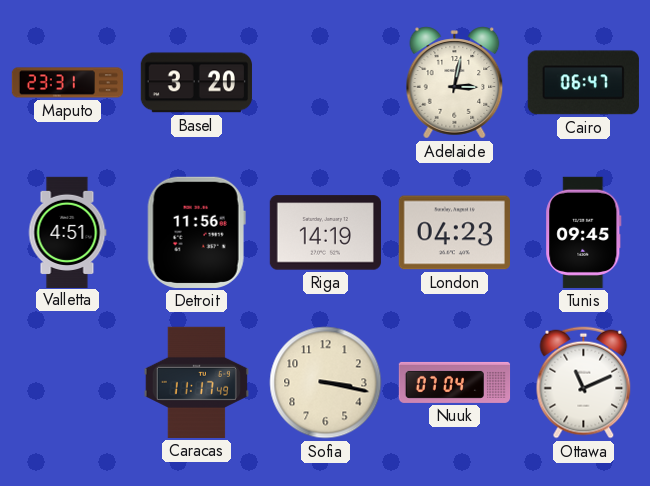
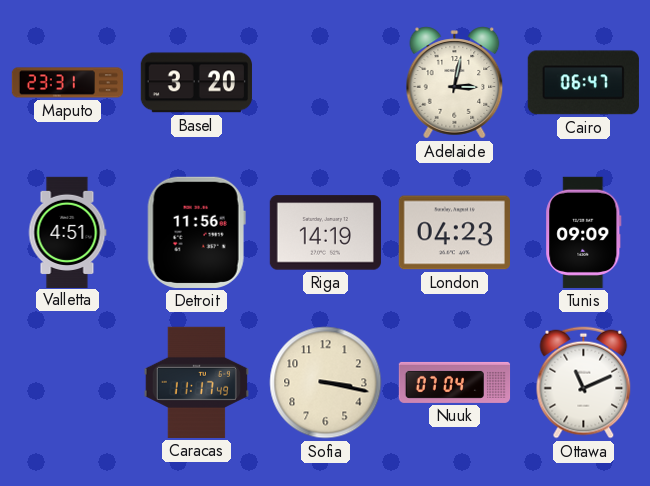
Tunis: 09:45 -> 09:09
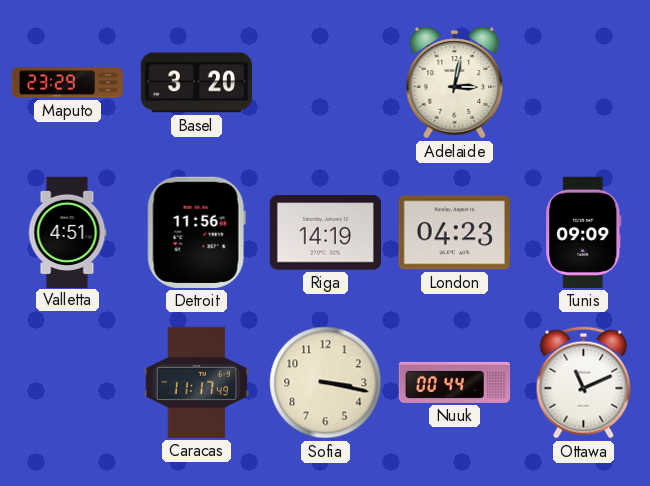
Maputo: 23:31 -> 23:29
Cairo: 06:47 -> none
Nuuk: 07:04 -> 00:44
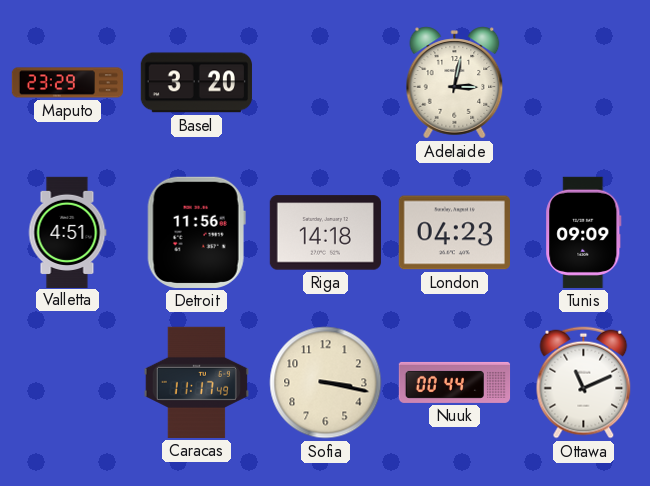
Riga: 14:19 -> 14:18
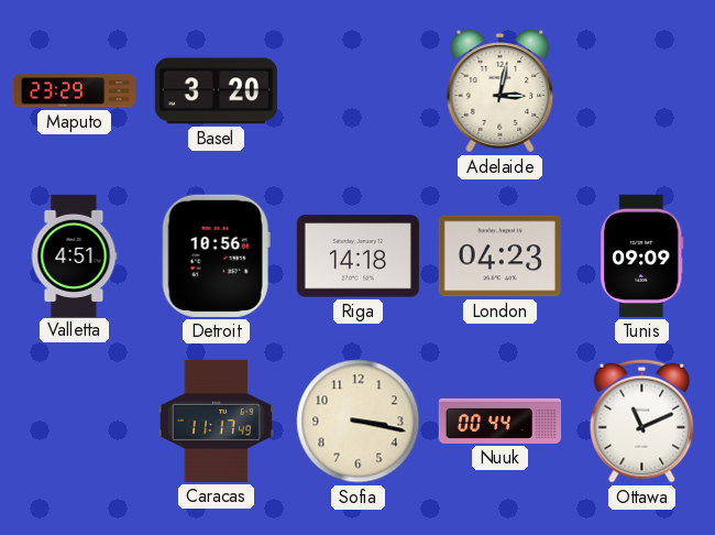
Detroit: 11:56 -> 10:56
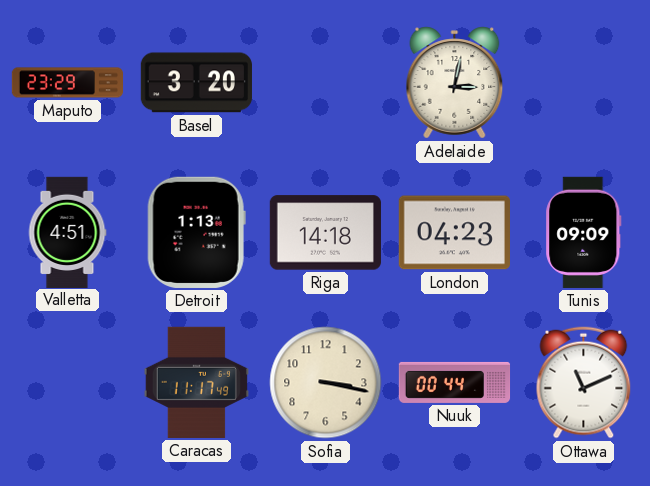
Detroit: 10:56 -> 1:13
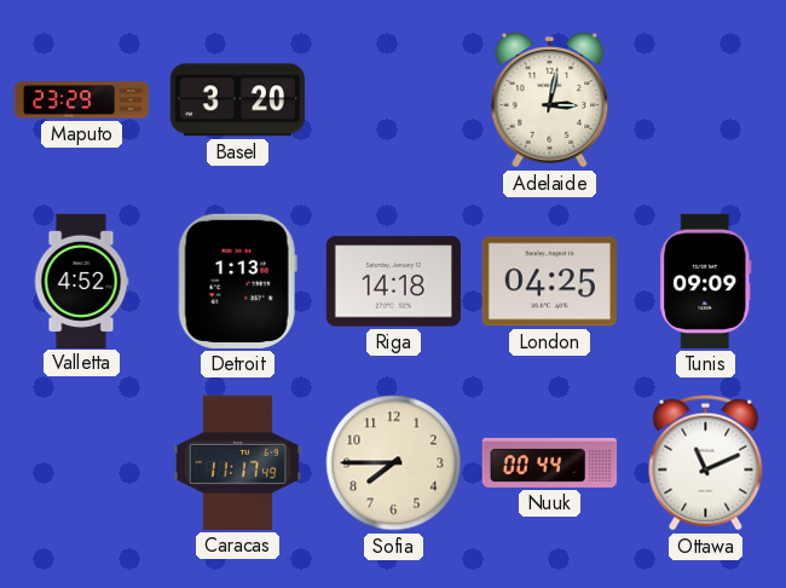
Valletta: 4:51 -> 4:52
London: 04:23 -> 04:25
Sofia: 3:17 -> 7:45
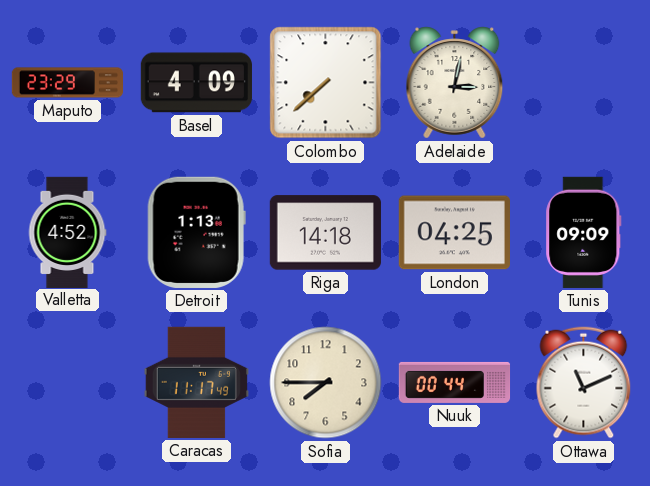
Basel: 3:20 -> 4:09
Colombo: none -> 7:38
